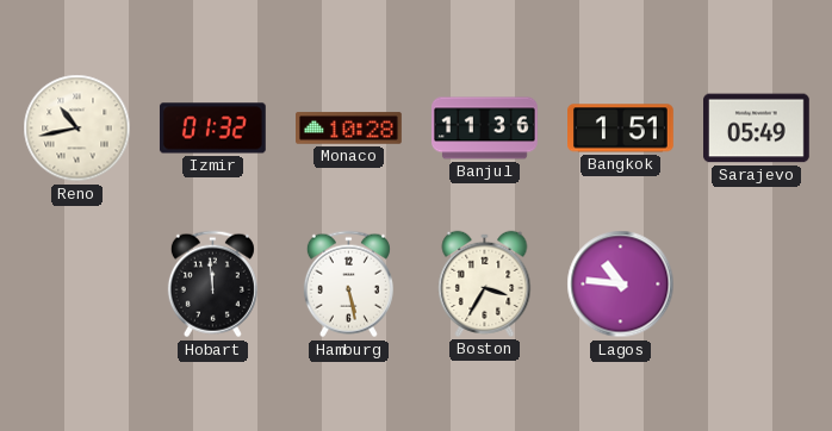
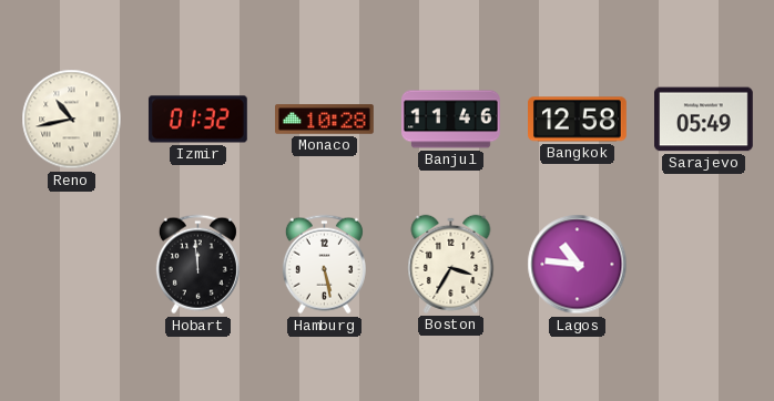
Banjul: 11:36 -> 11:46
Bangkok: 1:51 -> 12:58
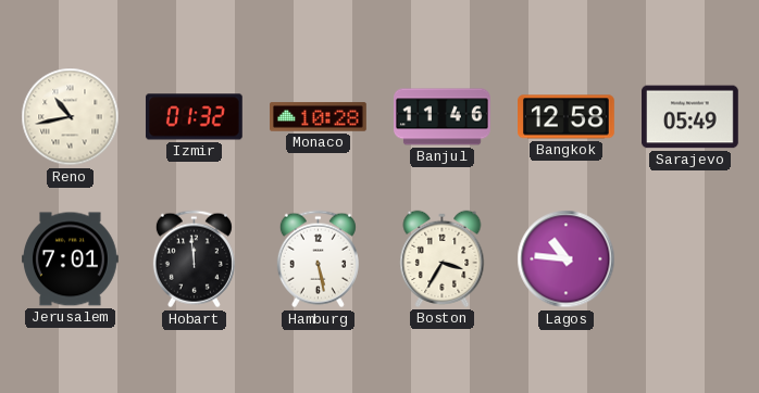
Jerusalem: none -> 7:01
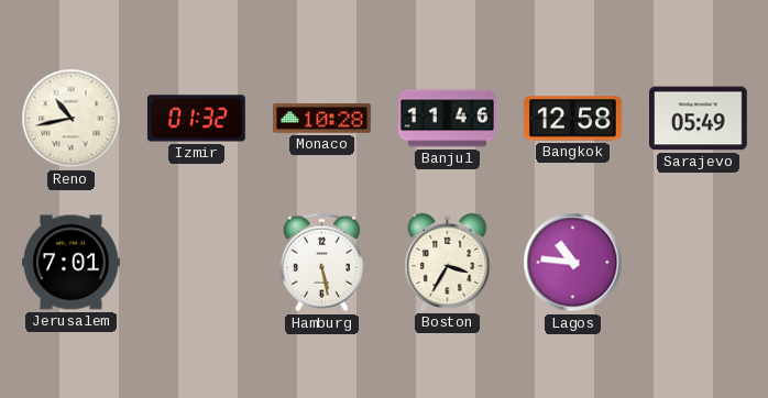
Hobart: 11:59 -> none
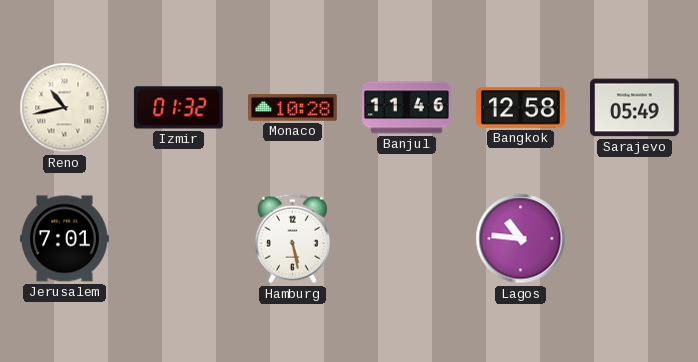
Boston: 3:35 -> none
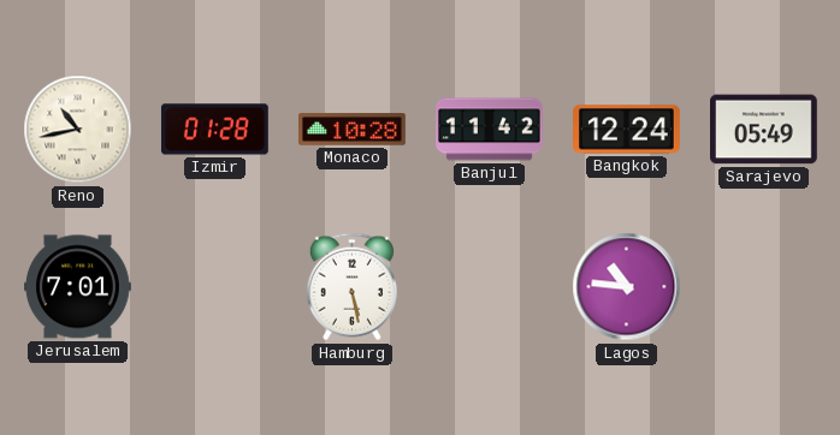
Izmir: 01:32 -> 01:28
Banjul: 11:46 -> 11:42
Bangkok: 12:58 -> 12:24
